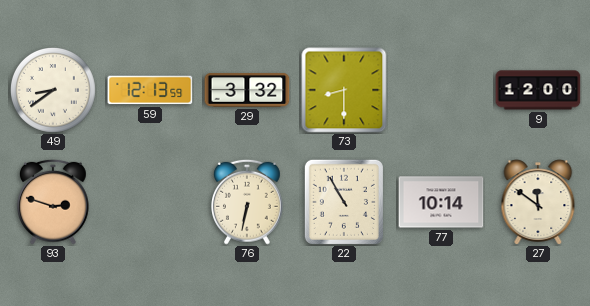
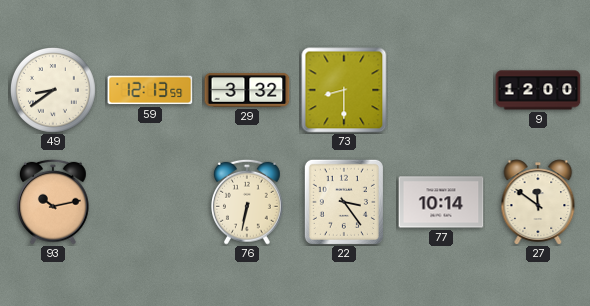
93: 2:48 -> 10:13
22: 10:55 -> 3:24
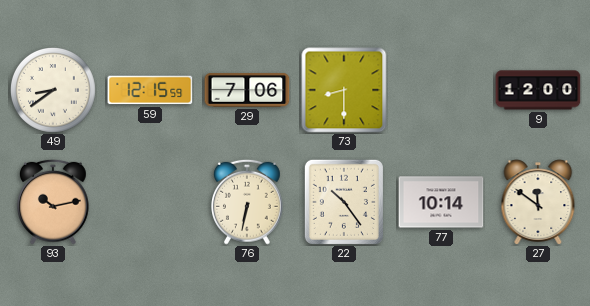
59: 12:13 -> 12:15
29: 3:32 -> 7:06
22: 3:24 -> 10:24
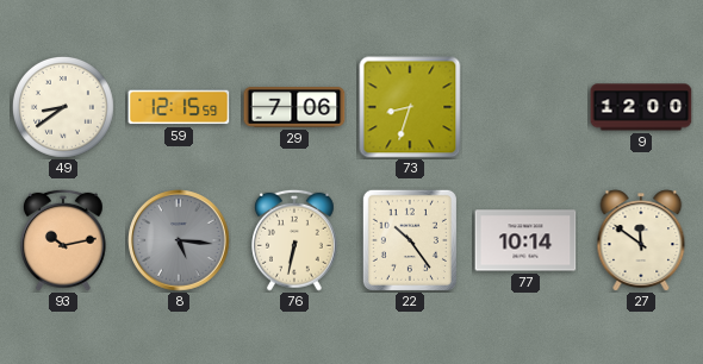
73: 8:30 -> 8:33
8: none -> 5:16
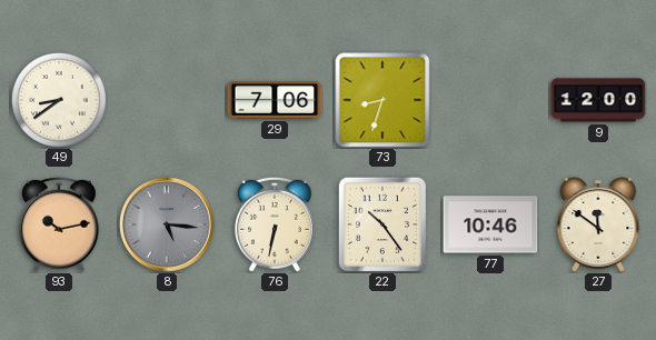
59: 12:15 -> none
77: 10:14 -> 10:46
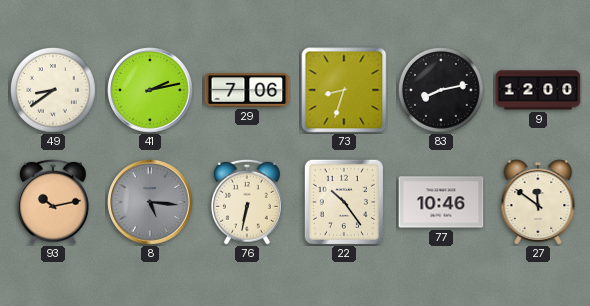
41: none -> 2:13
83: none -> 8:13
